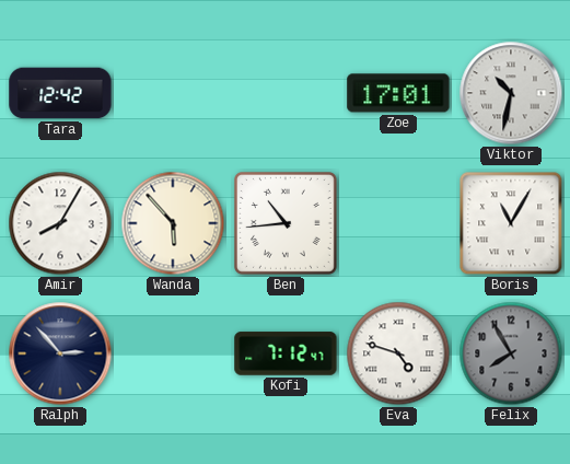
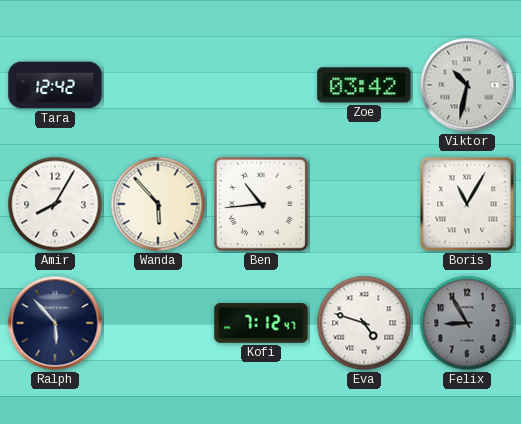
Zoe: 17:01 -> 03:42
Ralph: 2:53 -> 5:53
Felix: 7:55 -> 8:55
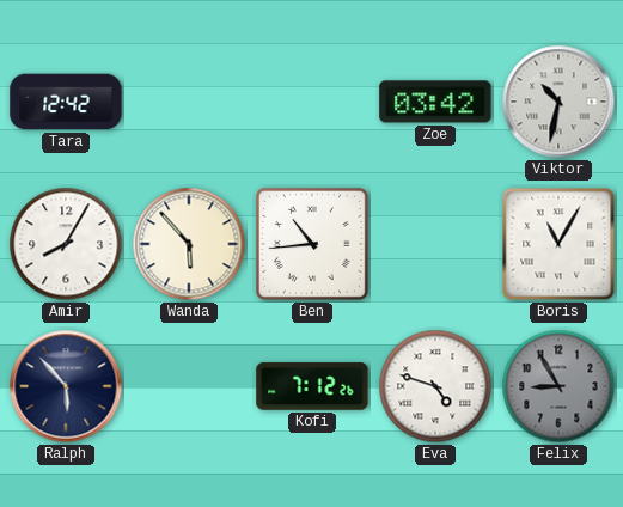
Kofi: 7:12:47 -> 7:12:26
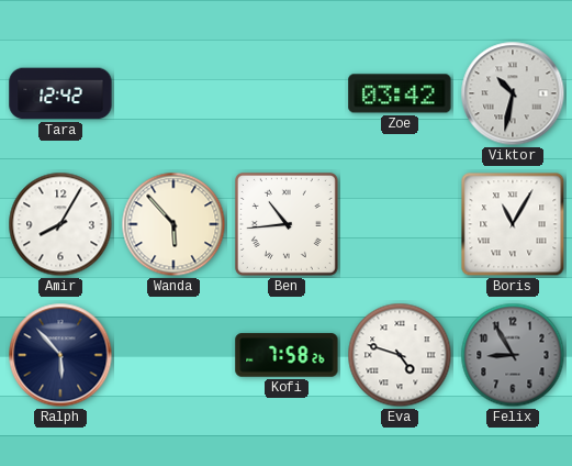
Kofi: 7:12 -> 7:58
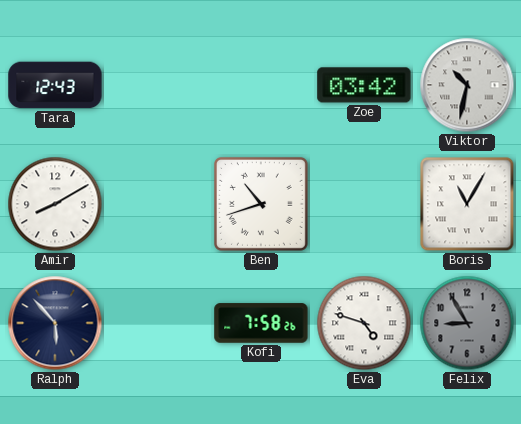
Tara: 12:42 -> 12:43
Amir: 8:05 -> 8:10
Wanda: 5:53 -> none
Ben: 10:44 -> 10:42
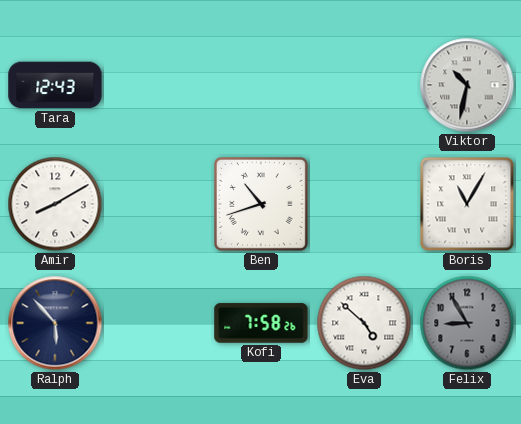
Zoe: 03:42 -> none
Eva: 4:48 -> 4:52
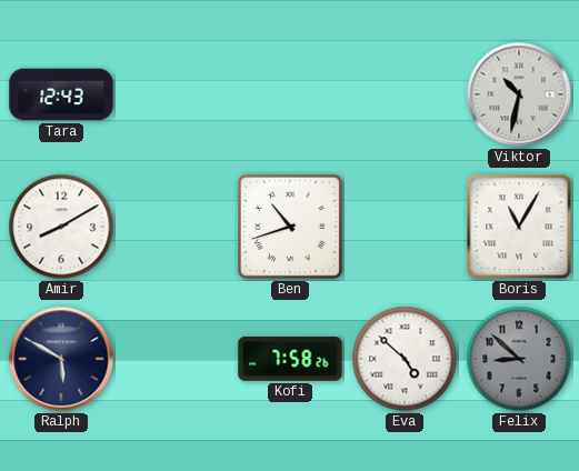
Ralph: 5:53 -> 5:50
Felix: 8:55 -> 8:52
